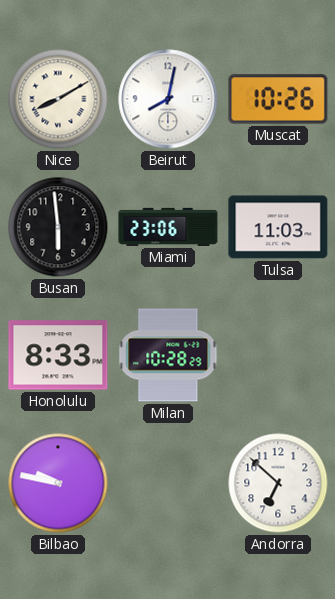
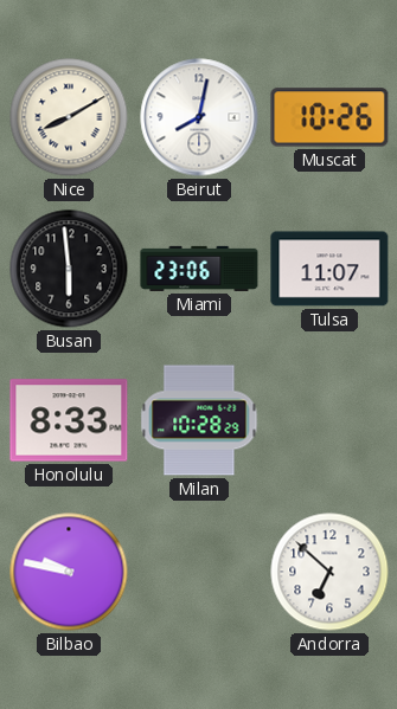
Tulsa: 11:03 -> 11:07
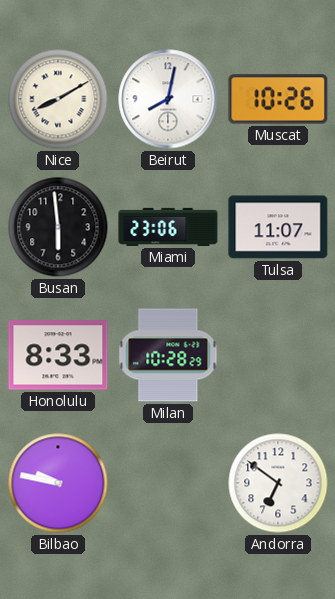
Andorra: 6:52 -> 6:51
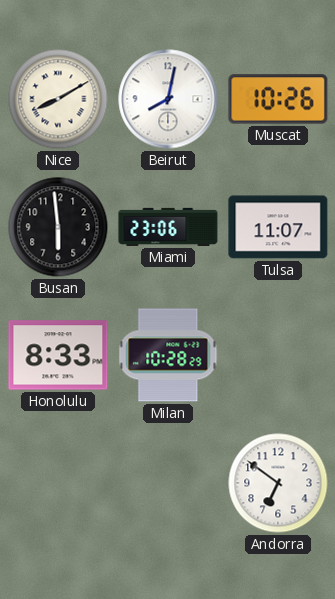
Bilbao: 9:47 -> none
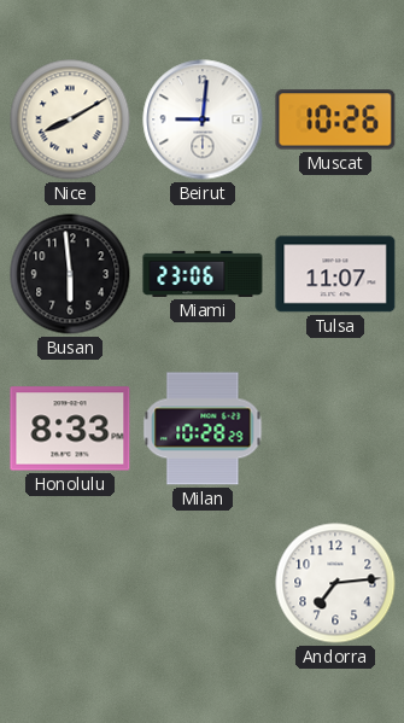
Beirut: 8:02 -> 9:01
Andorra: 6:51 -> 7:14
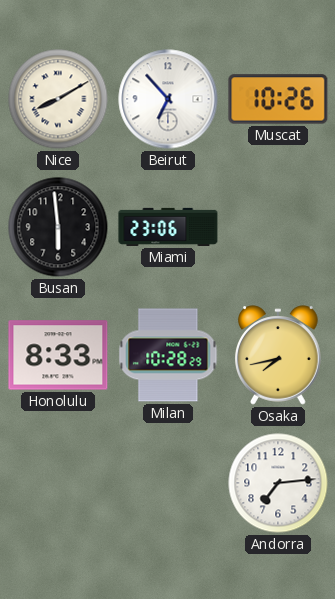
Beirut: 9:01 -> 6:53
Tulsa: 11:07 -> none
Osaka: none -> 7:43
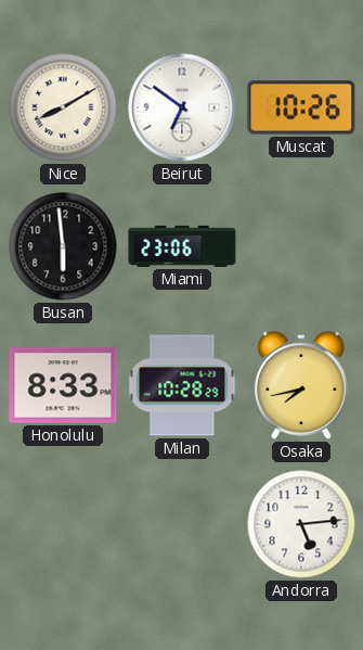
Beirut: 6:53 -> 6:51
Andorra: 7:14 -> 5:14
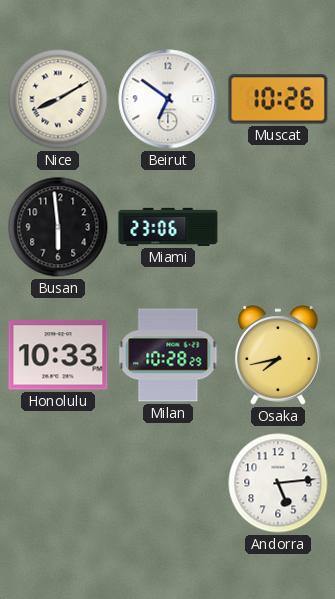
Honolulu: 8:33 -> 10:33
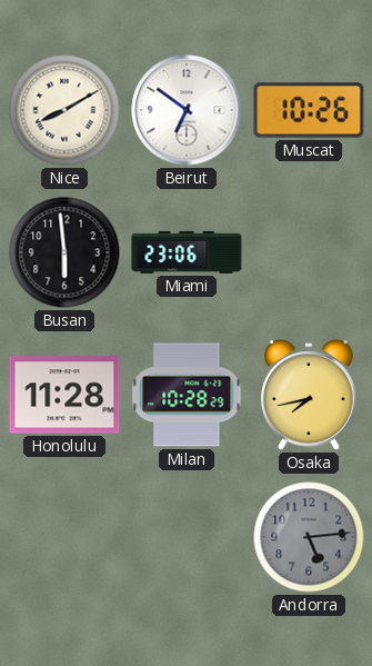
Honolulu: 10:33 -> 11:28
Andorra dial: white -> grey
